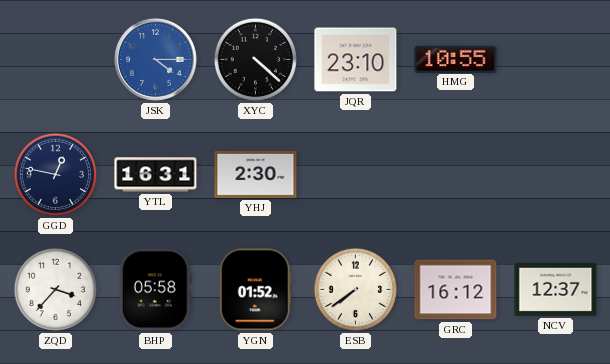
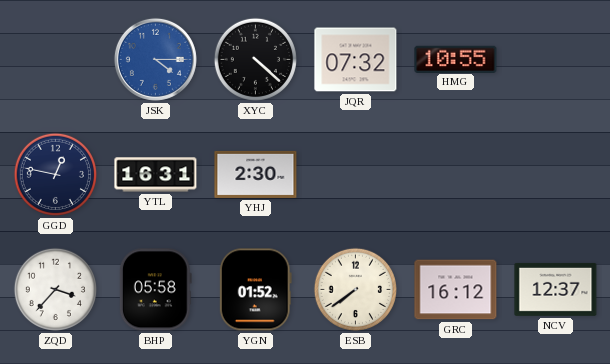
JQR: 23:10 -> 07:32
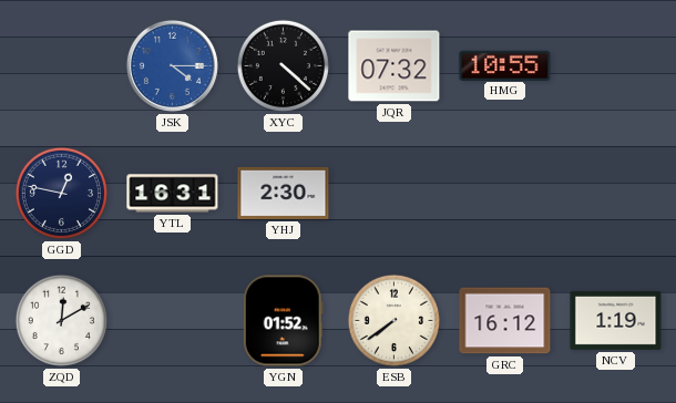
ZQD: 3:37 -> 12:10
BHP: 05:58 -> none
NCV: 12:37 -> 1:19
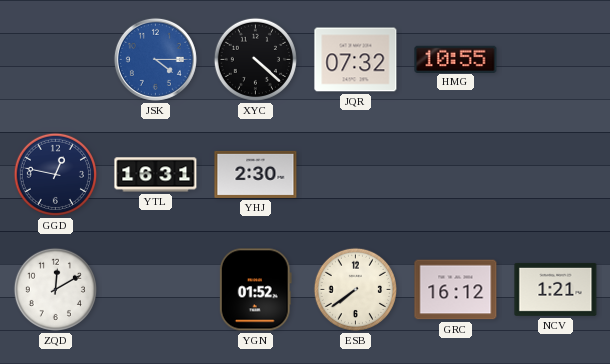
NCV: 1:19 -> 1:21
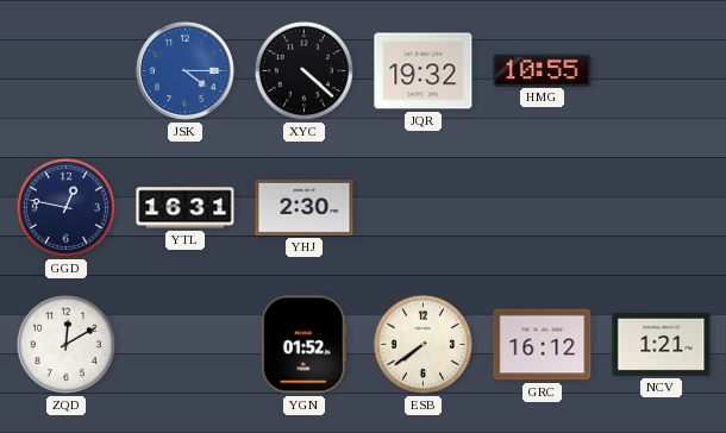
JQR: 07:32 -> 19:32
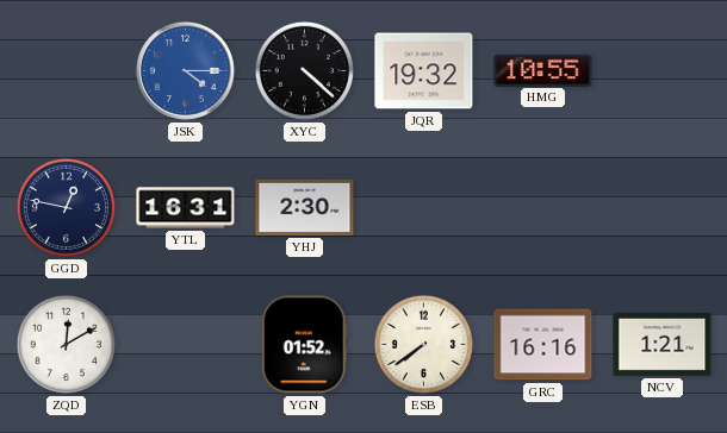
GRC: 16:12 -> 16:16
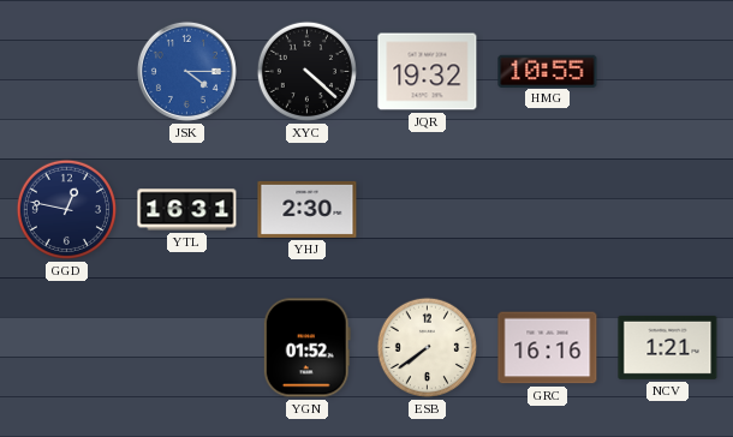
ZQD: 12:10 -> none
